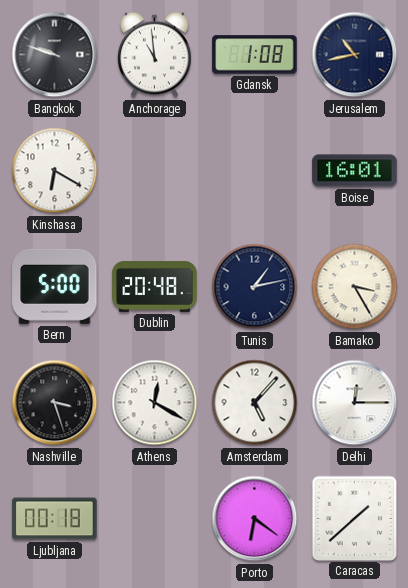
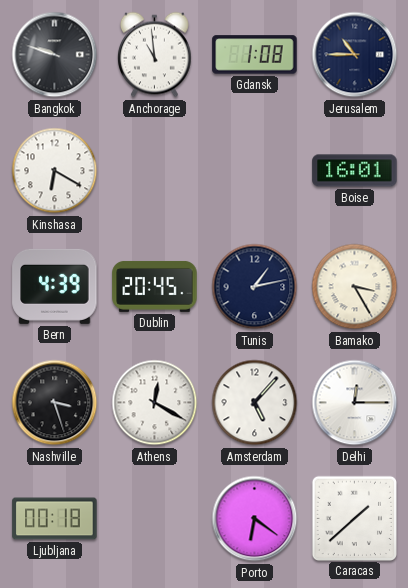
Jerusalem: 10:43 -> 10:45
Bern: 5:00 -> 4:39
Dublin: 20:48 -> 20:45
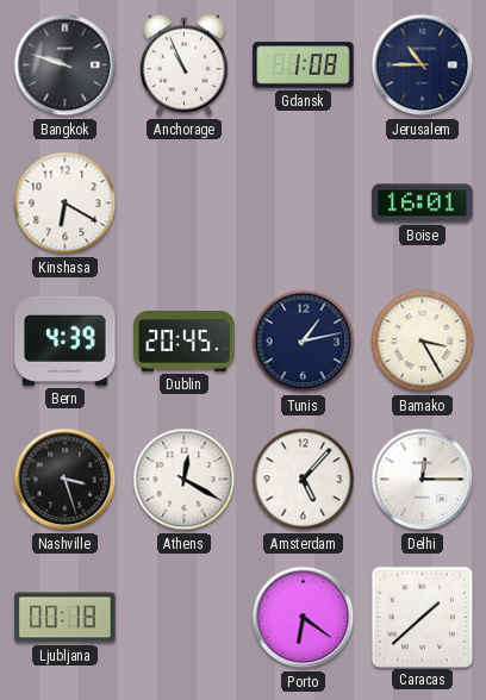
Anchorage: 10:59 -> 10:56
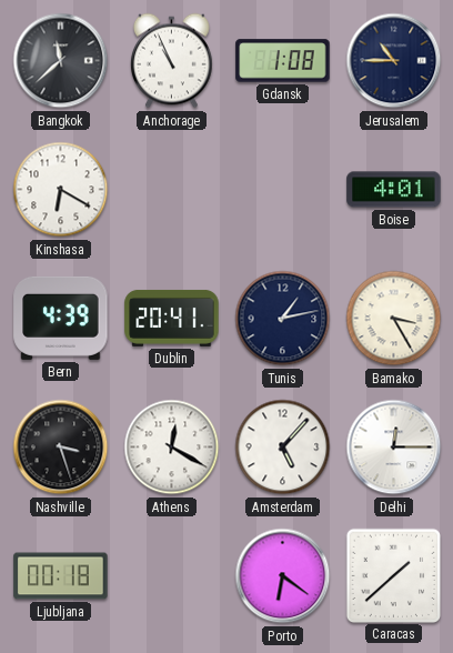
Bangkok: 9:48 -> 11:38
Boise: 16:01 -> 4:01
Dublin: 20:45 -> 20:41
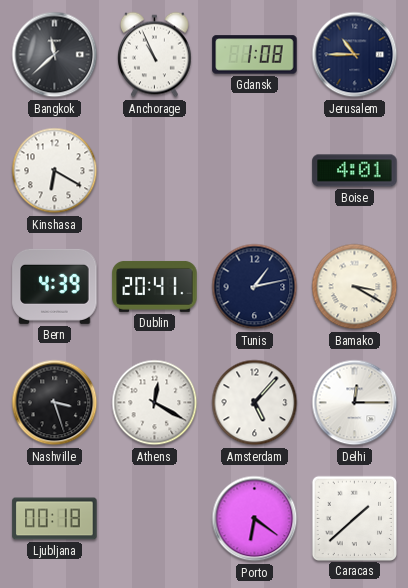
Bamako: 3:25 -> 3:20
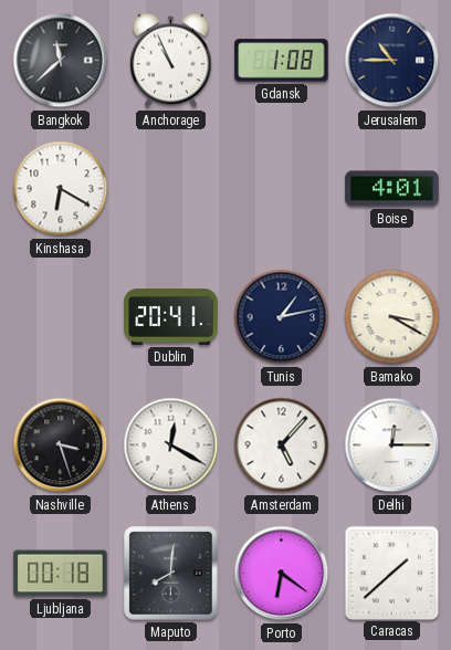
Bern: 4:39 -> none
Maputo: none -> 8:01
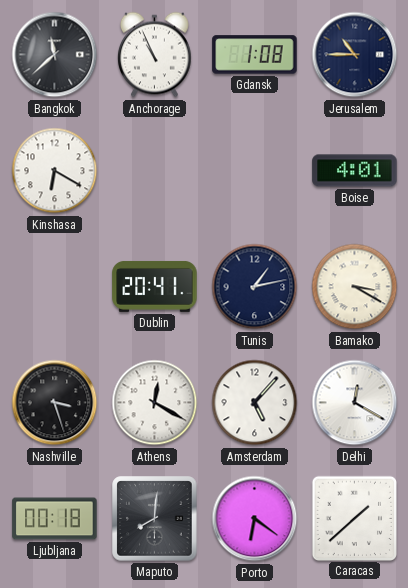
Delhi: 12:15 -> 12:20
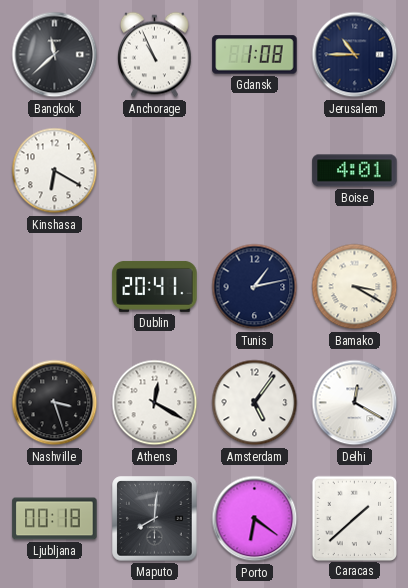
Amsterdam: 5:07 -> 5:06
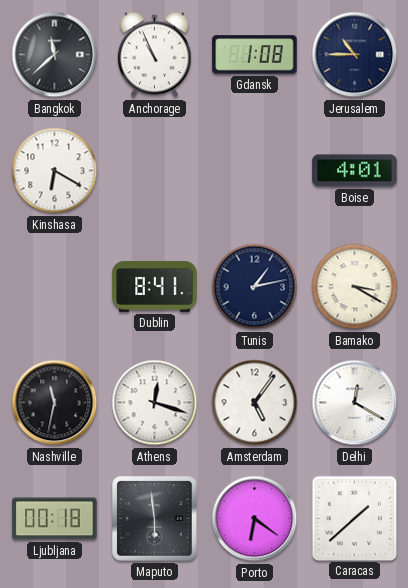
Dublin: 20:41 -> 8:41
Nashville: 3:27 -> 11:32
Athens: 12:20 -> 12:18
Maputo: 8:01 -> 5:59
